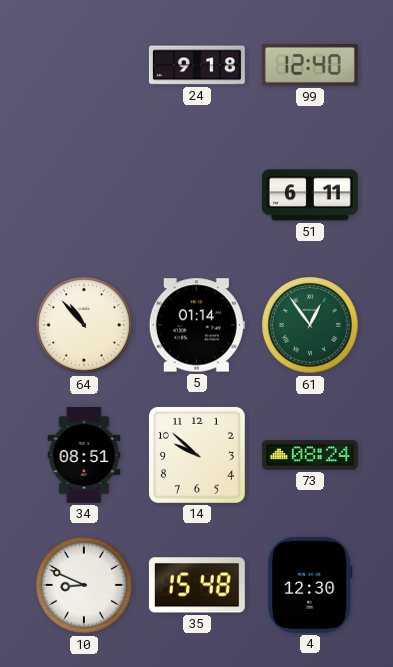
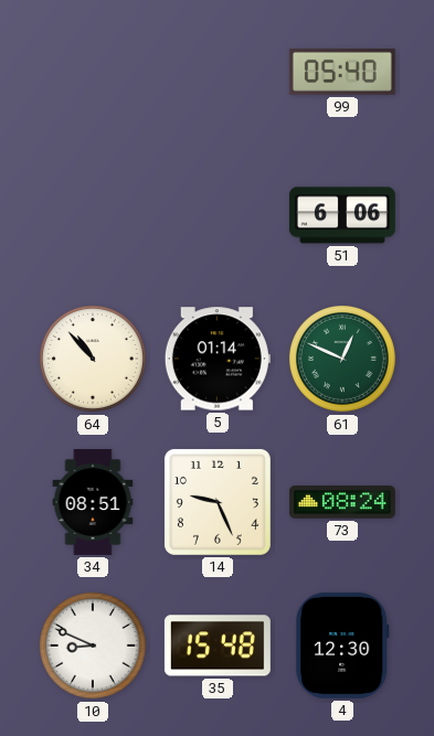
24: 9:18 -> none
99: 12:40 -> 05:40
51: 6:11 -> 6:06
61: 12:54 -> 12:49
14: 9:52 -> 9:26
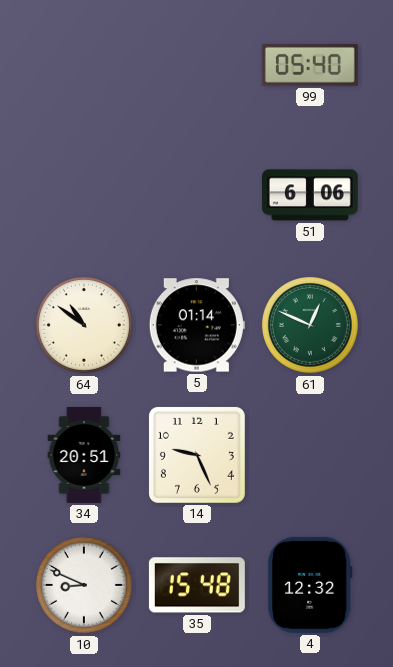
64: 10:53 -> 10:51
34: 08:51 -> 20:51
73: 08:24 -> none
4: 12:30 -> 12:32
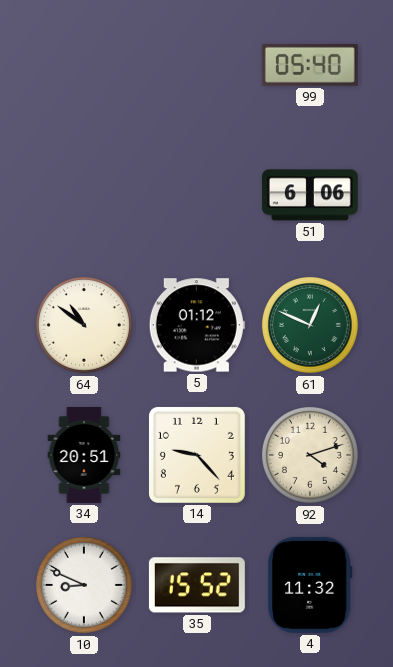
5: 01:14 -> 01:12
14: 9:26 -> 9:23
92: none -> 4:12
35: 15:48 -> 15:52
4: 12:32 -> 11:32
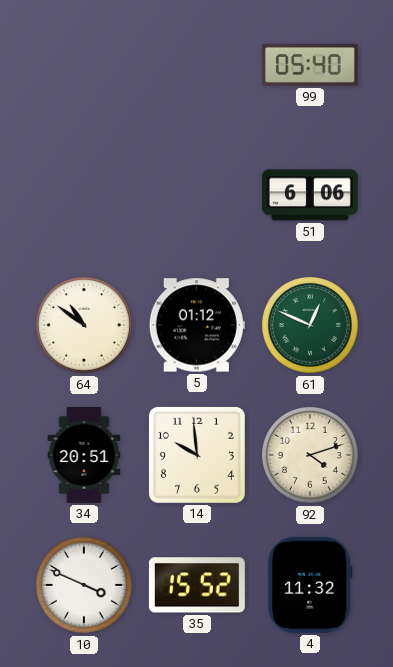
14: 9:23 -> 9:59
10: 8:49 -> 3:49
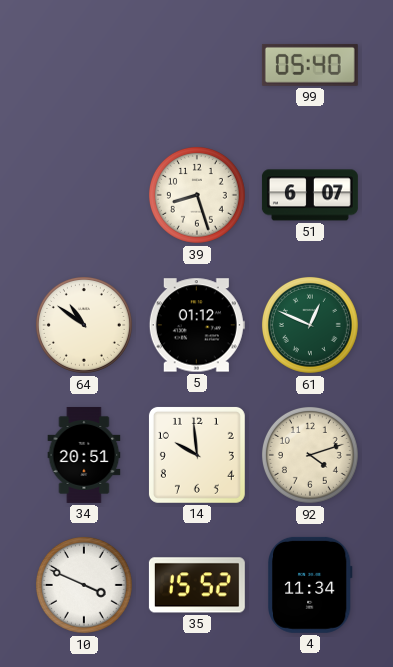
39: none -> 8:27
51: 6:06 -> 6:07
4: 11:32 -> 11:34
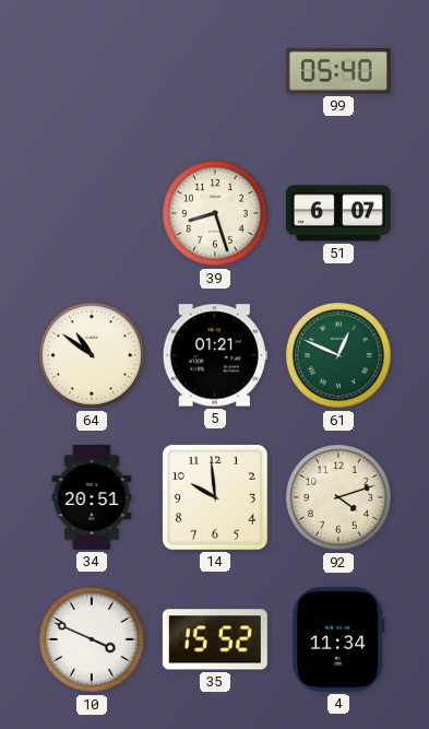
5: 01:12 -> 01:21
